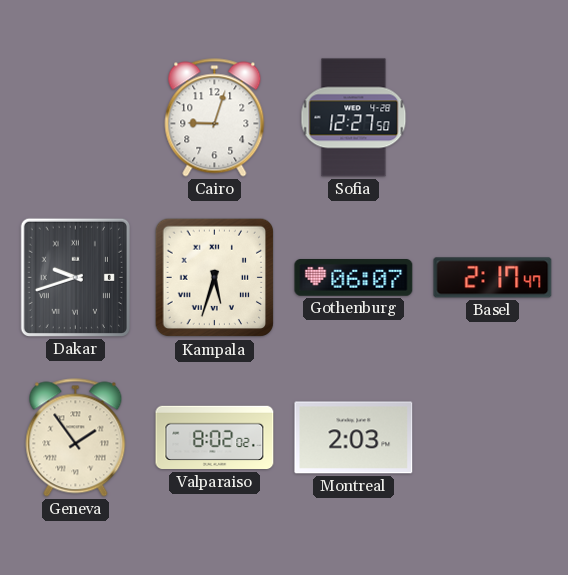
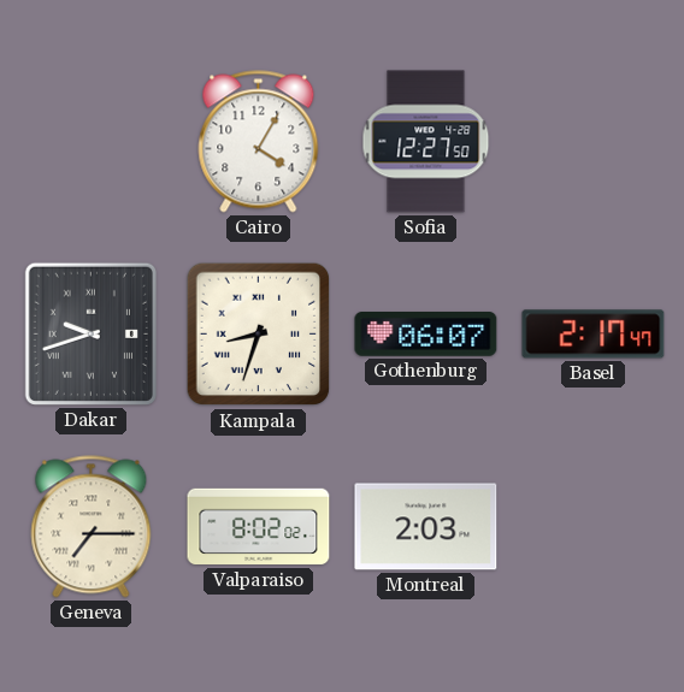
Cairo: 9:03 -> 4:05
Kampala: 5:33 -> 8:33
Geneva: 1:54 -> 7:15
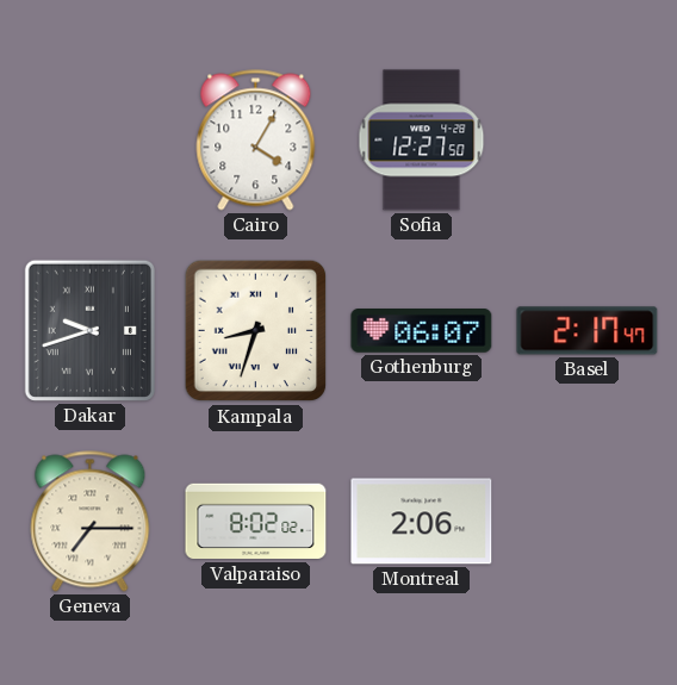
Montreal: 2:03 -> 2:06
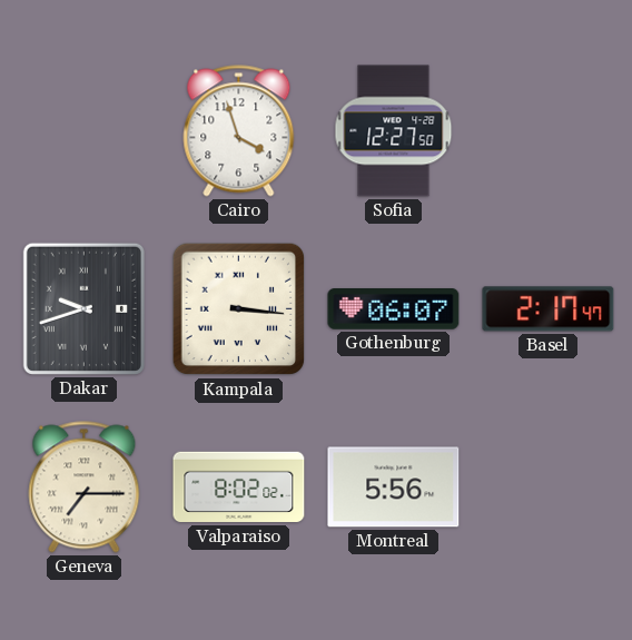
Cairo: 4:05 -> 3:57
Kampala: 8:33 -> 3:16
Montreal: 2:06 -> 5:56
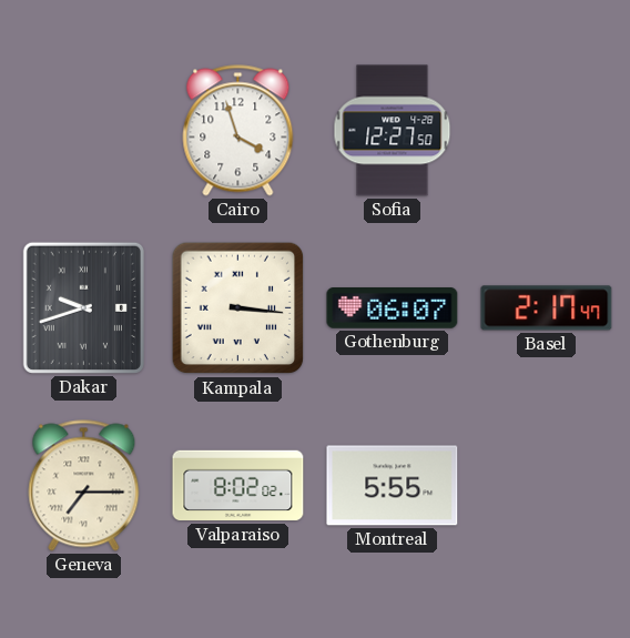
Montreal: 5:56 -> 5:55
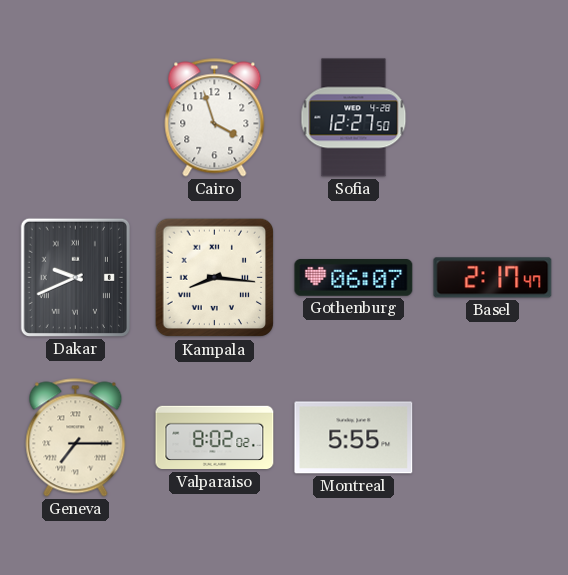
Dakar: 9:42 -> 9:41
Kampala: 3:16 -> 8:16
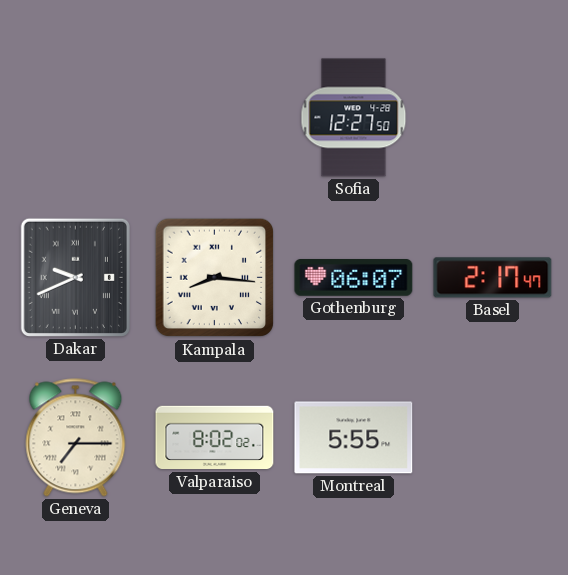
Cairo: 3:57 -> none
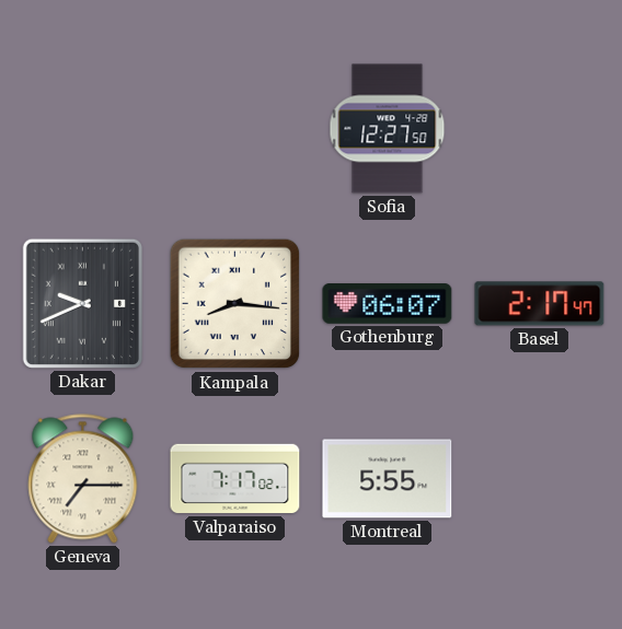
Valparaiso: 8:02 -> 7:17
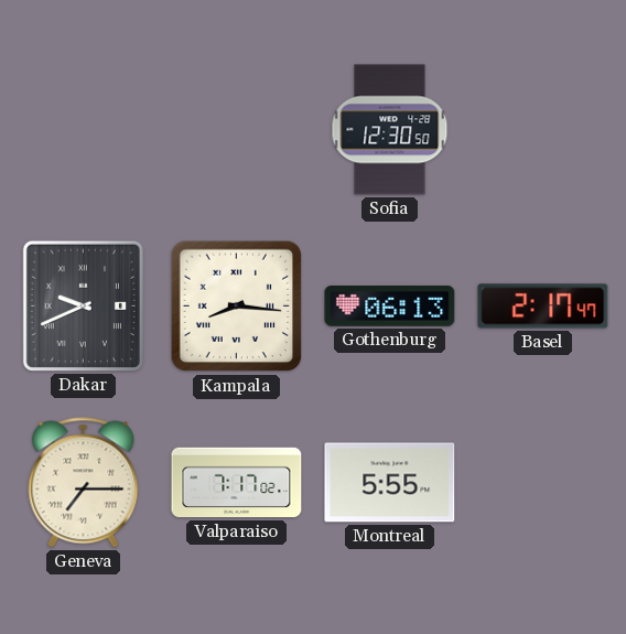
Sofia: 12:27 -> 12:30
Gothenburg: 06:07 -> 06:13
